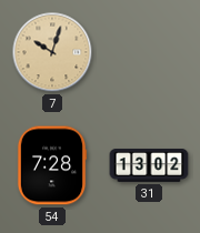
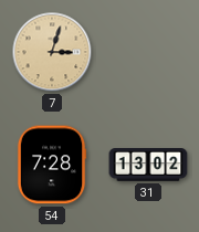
7: 10:03 -> 3:03
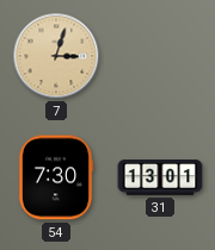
54: 7:28 -> 7:30
31: 13:02 -> 13:01
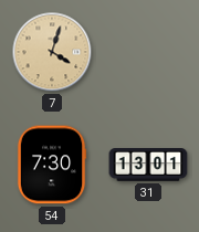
7: 3:03 -> 4:03
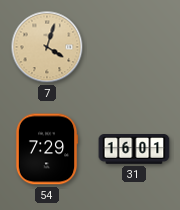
54: 7:30 -> 7:29
31: 13:01 -> 16:01
